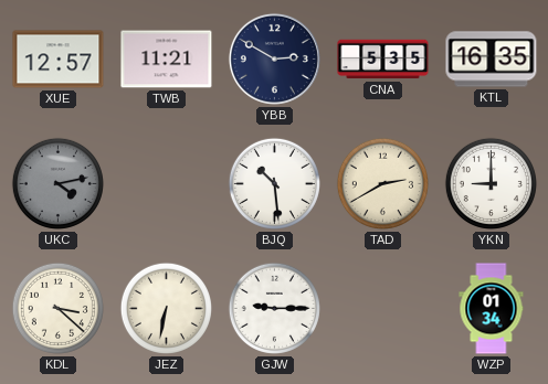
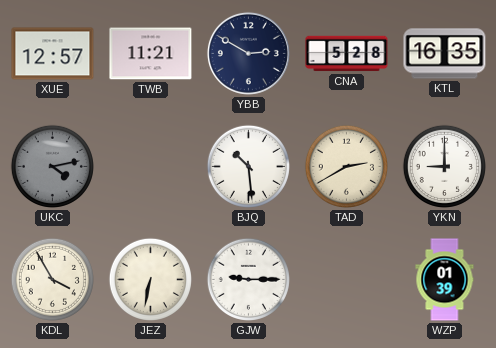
CNA: 5:35 -> 5:28
KDL: 3:22 -> 3:55
WZP: 01:34 -> 01:39
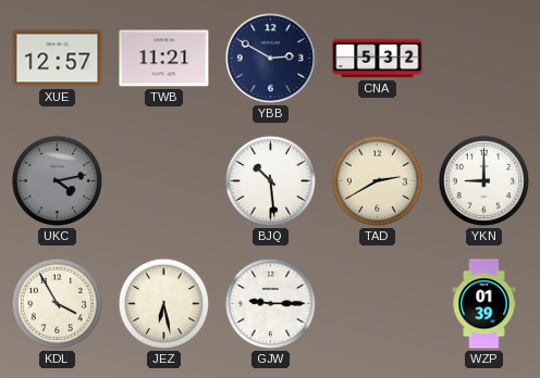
CNA: 5:28 -> 5:32
KTL: 16:35 -> none
JEZ: 6:32 -> 6:28
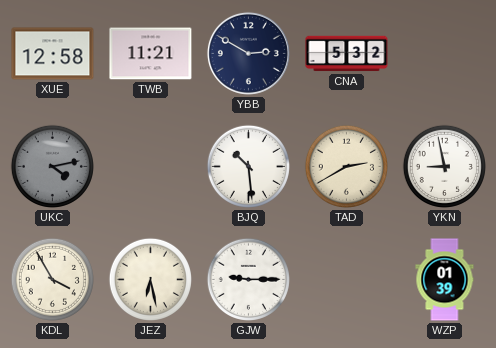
XUE: 12:57 -> 12:58
YKN: 9:00 -> 8:58
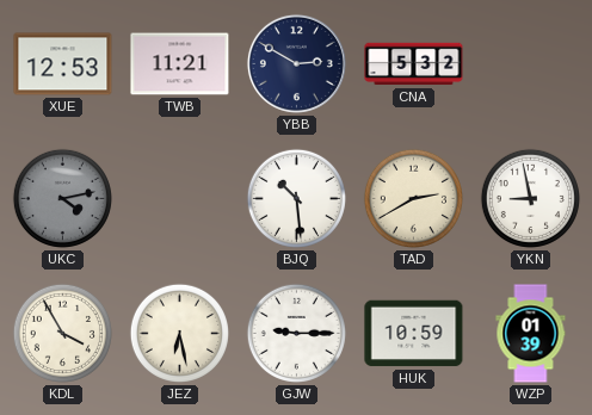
XUE: 12:58 -> 12:53
HUK: none -> 10:59
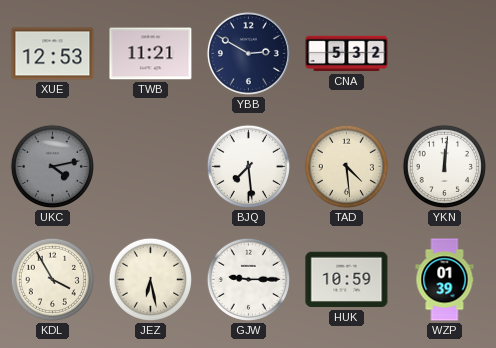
BJQ: 10:29 -> 7:29
TAD: 2:40 -> 4:29
YKN: 8:58 -> 12:01
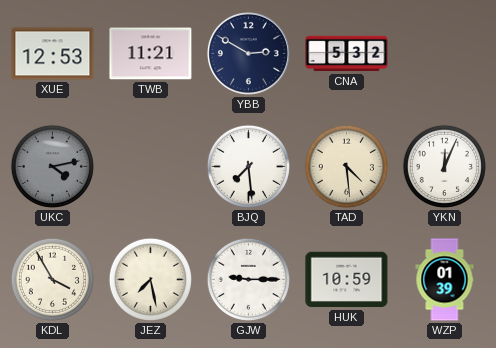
YKN: 12:01 -> 12:04
JEZ: 6:28 -> 7:28
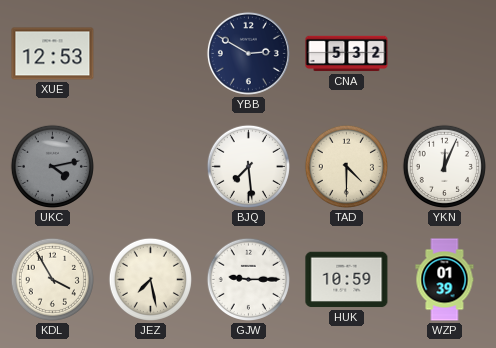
TWB: 11:21 -> none
TAD: 4:29 -> 4:30
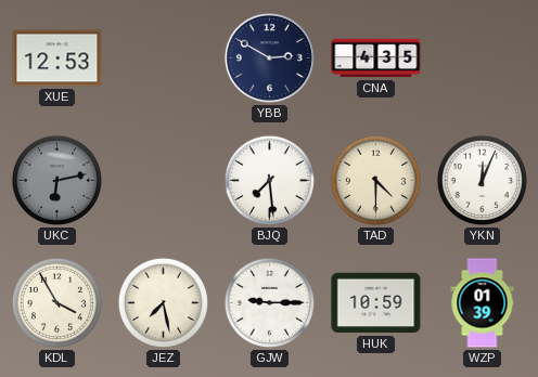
CNA: 5:32 -> 4:35
UKC: 4:13 -> 6:13
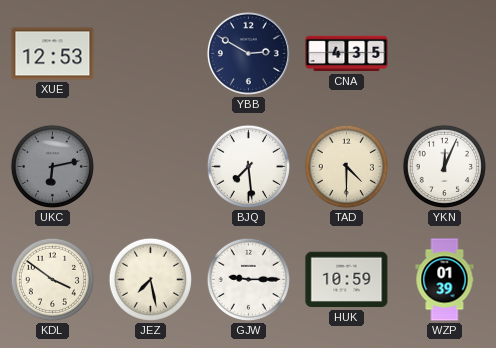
KDL: 3:55 -> 3:51
